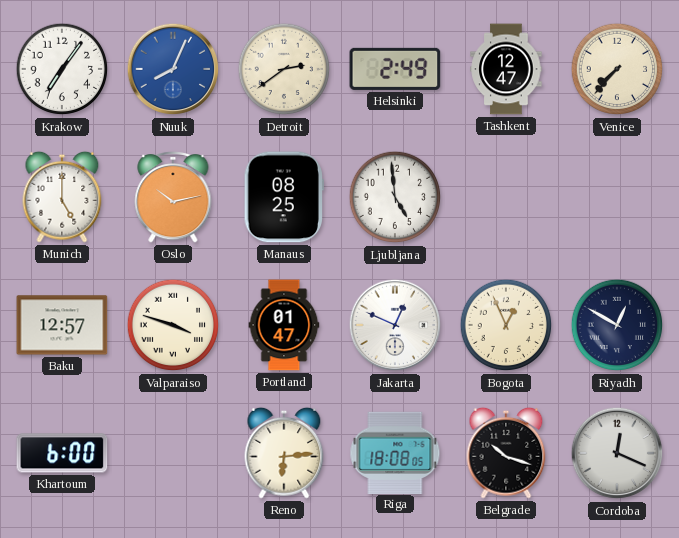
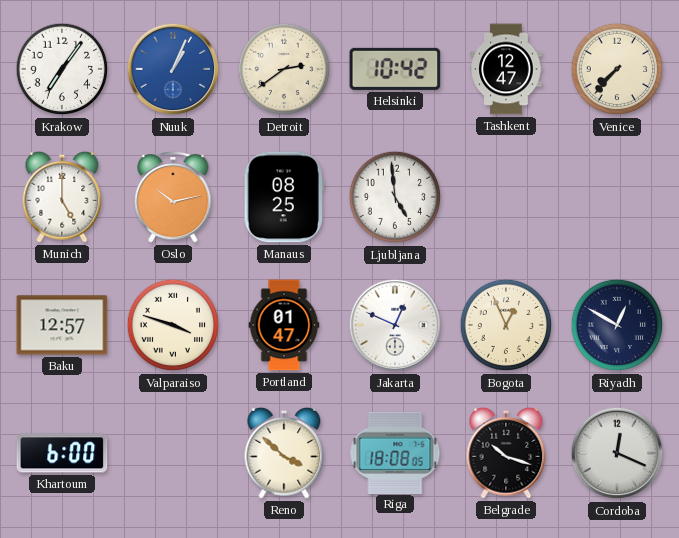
Nuuk: 8:04 -> 1:04
Helsinki: 2:49 -> 10:42
Reno: 6:14 -> 3:52
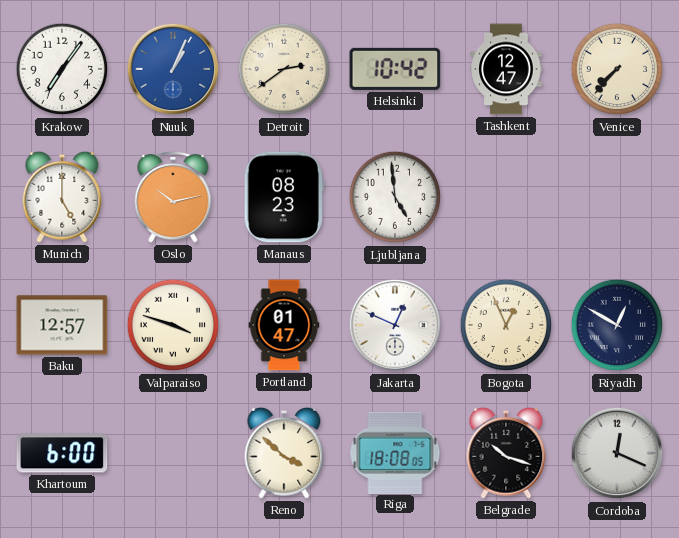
Manaus: 08:25 -> 08:23
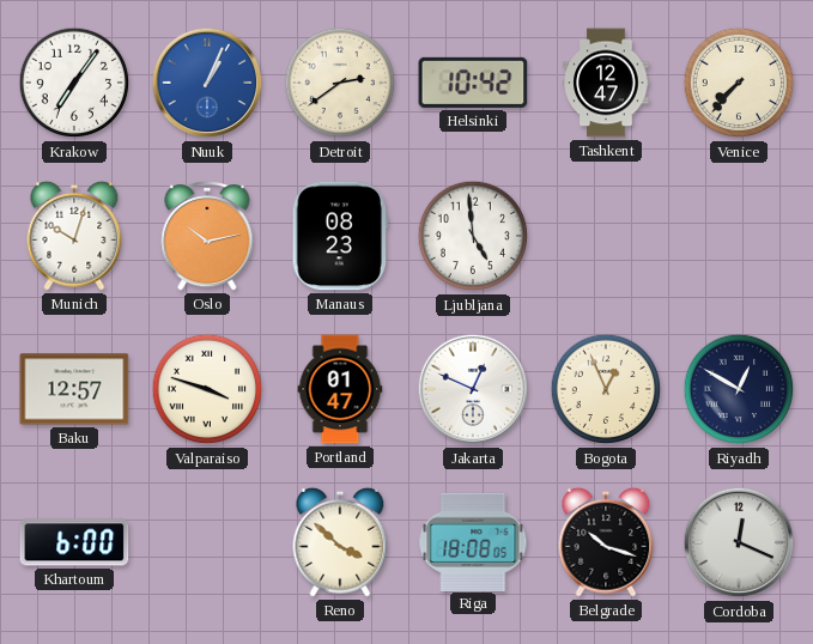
Munich: 5:00 -> 10:03
